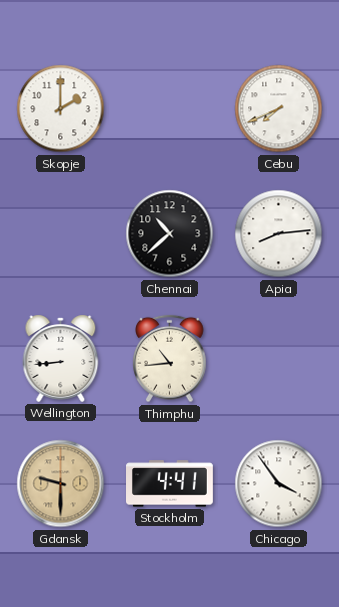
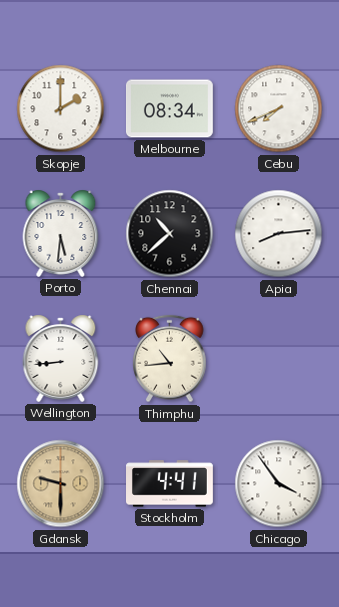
Melbourne: none -> 08:34
Porto: none -> 5:31
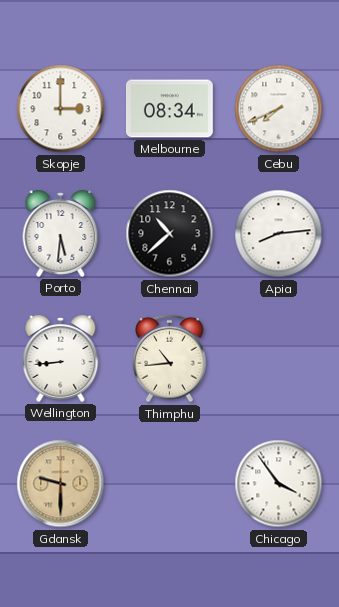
Skopje: 2:00 -> 3:00
Stockholm: 4:41 -> none
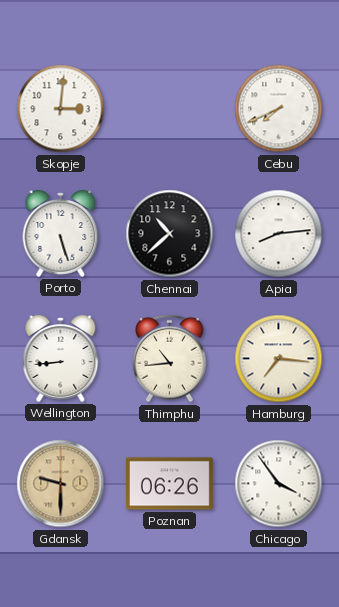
Skopje: 3:00 -> 3:01
Melbourne: 08:34 -> none
Porto: 5:31 -> 5:27
Hamburg: none -> 7:16
Poznan: none -> 06:26
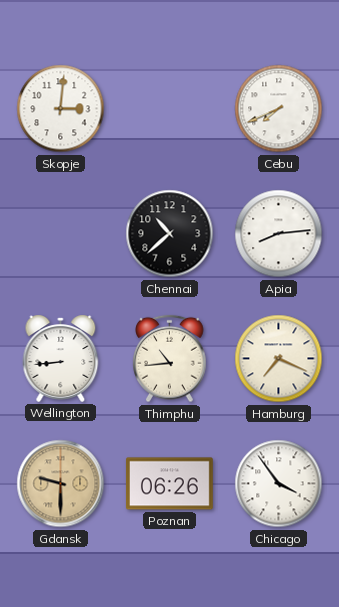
Porto: 5:27 -> none
Hamburg: 7:16 -> 7:19
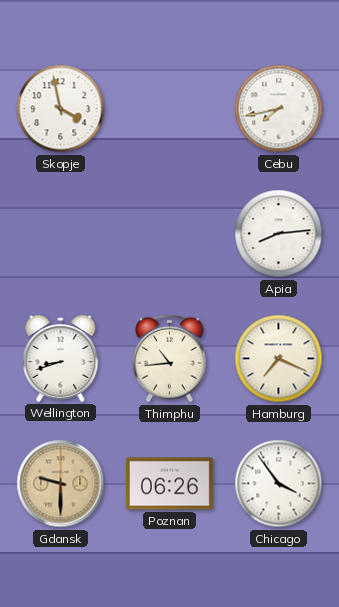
Skopje: 3:01 -> 3:58
Cebu: 7:41 -> 7:43
Chennai: 10:38 -> none
Wellington: 8:44 -> 8:42
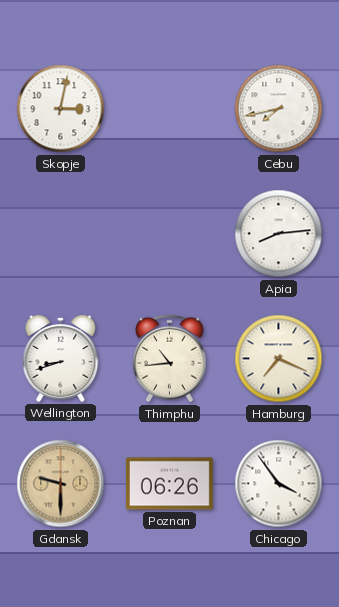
Skopje: 3:58 -> 3:02
